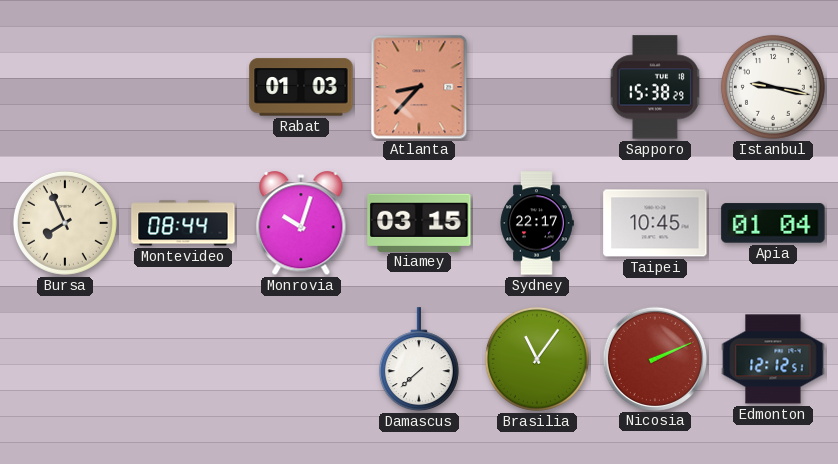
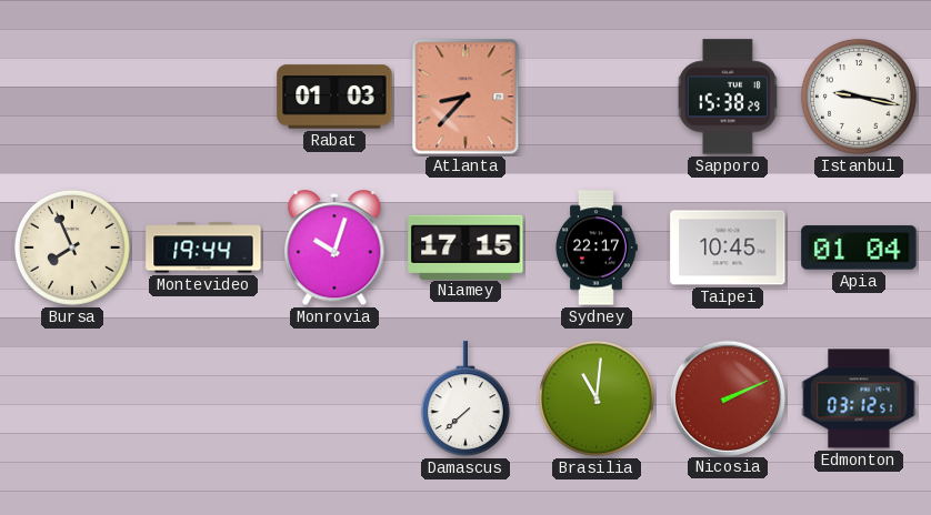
Montevideo: 08:44 -> 19:44
Niamey: 03:15 -> 17:15
Brasilia: 11:06 -> 11:01
Edmonton: 12:12 -> 03:12
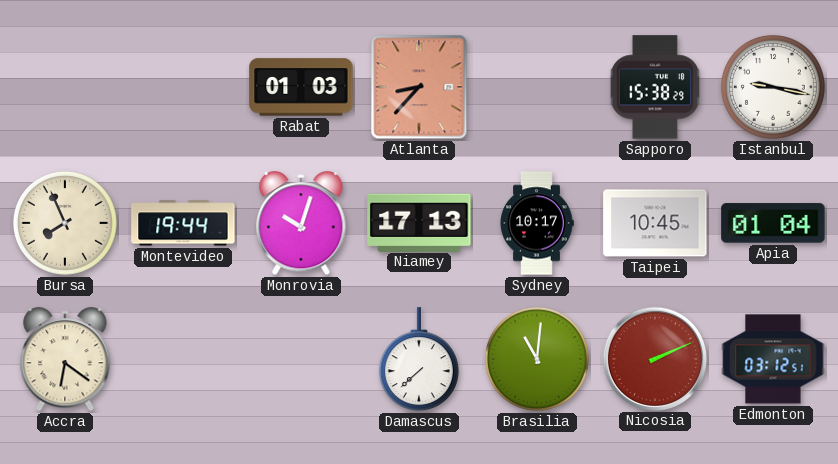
Niamey: 17:15 -> 17:13
Sydney: 22:17 -> 10:17
Accra: none -> 6:21
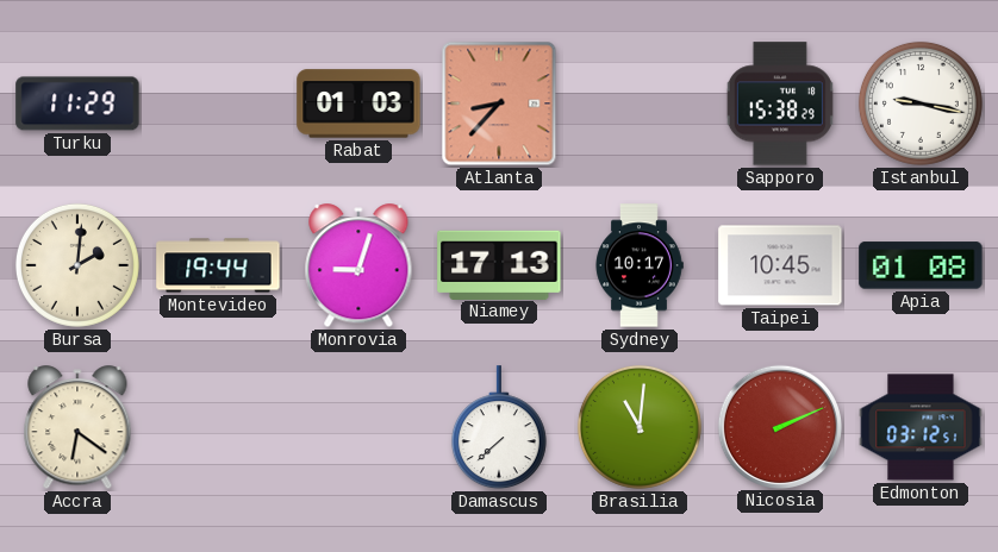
Turku: none -> 11:29
Bursa: 7:56 -> 2:01
Monrovia: 10:03 -> 9:03
Apia: 01:04 -> 01:08
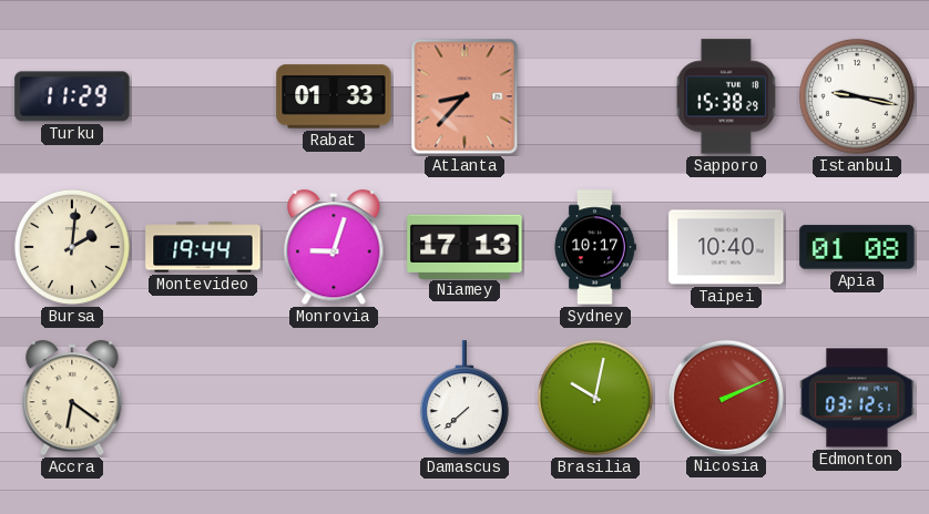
Rabat: 01:03 -> 01:33
Taipei: 10:45 -> 10:40
Brasilia: 11:01 -> 10:02
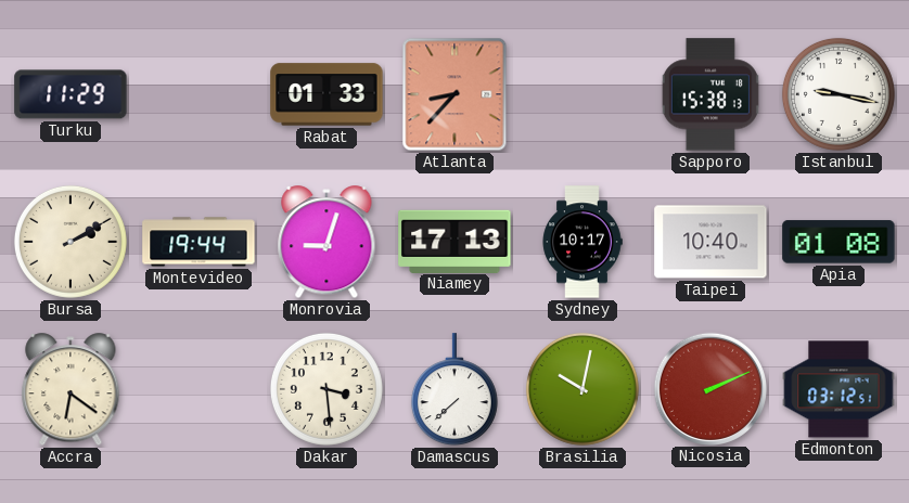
Sapporo: 15:38:29 -> 15:38:13
Bursa: 2:01 -> 2:10
Dakar: none -> 3:29
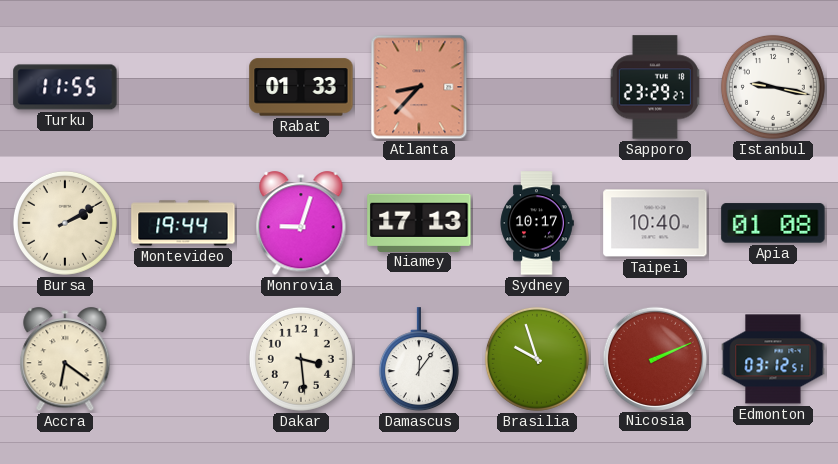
Turku: 11:29 -> 11:55
Sapporo: 15:38 -> 23:29
Damascus: 7:38 -> 12:06
Brasilia: 10:02 -> 9:57
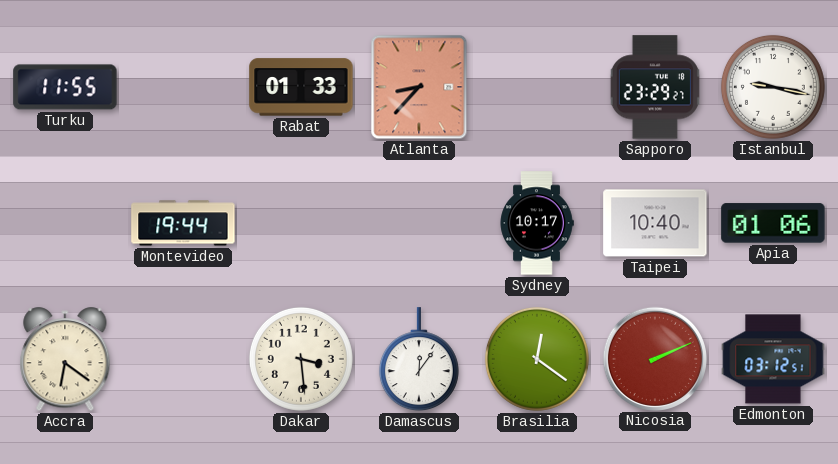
Bursa: 2:10 -> none
Monrovia: 9:03 -> none
Niamey: 17:13 -> none
Apia: 01:08 -> 01:06
Brasilia: 9:57 -> 12:21
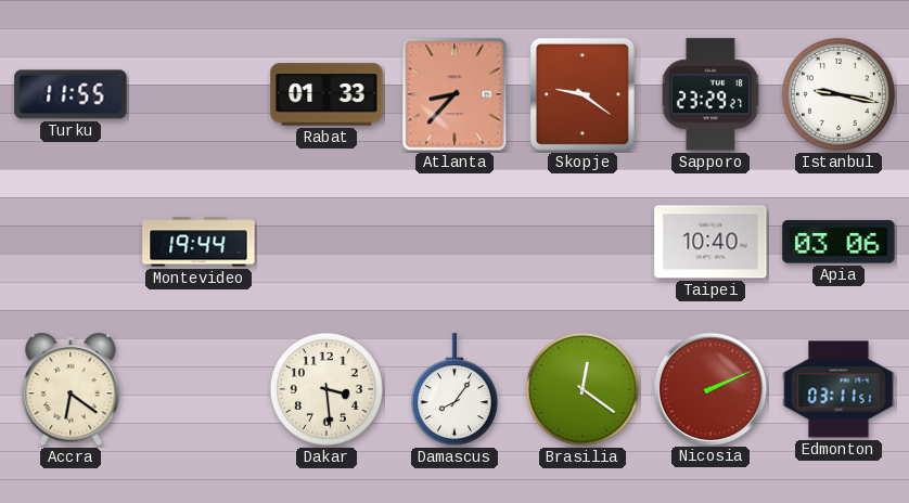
Skopje: none -> 9:21
Sydney: 10:17 -> none
Apia: 01:06 -> 03:06
Damascus: 12:06 -> 8:06
Edmonton: 03:12 -> 03:11
